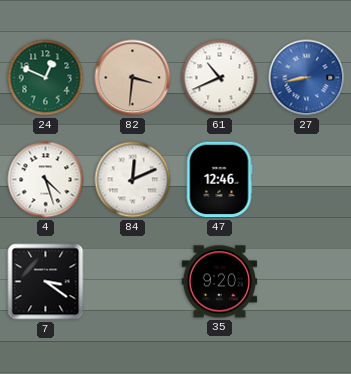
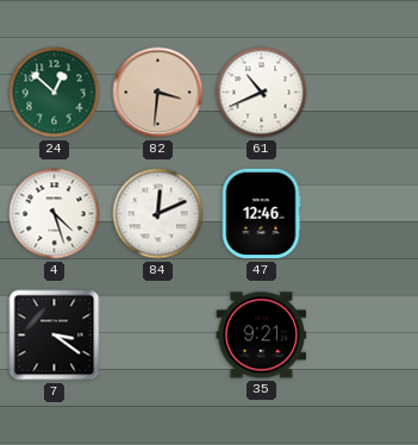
24: 12:49 -> 12:52
27: 8:43 -> none
35: 9:20 -> 9:21
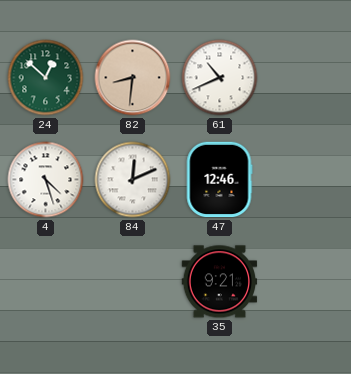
82: 3:31 -> 8:31
7: 3:21 -> none
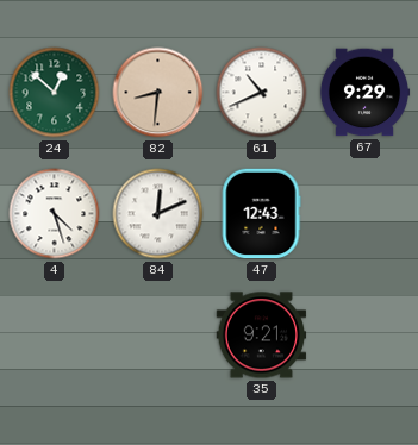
67: none -> 9:29
47: 12:46 -> 12:43
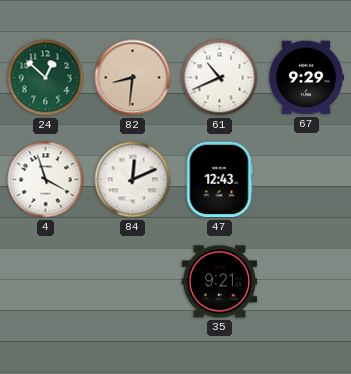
4: 4:27 -> 3:57
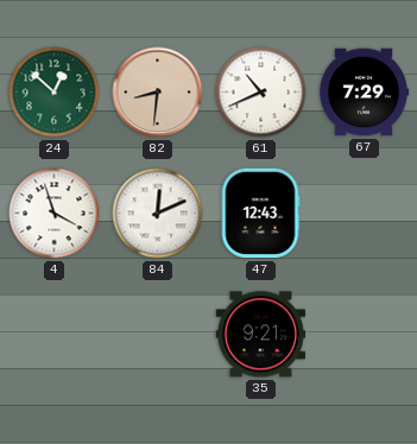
67: 9:29 -> 7:29
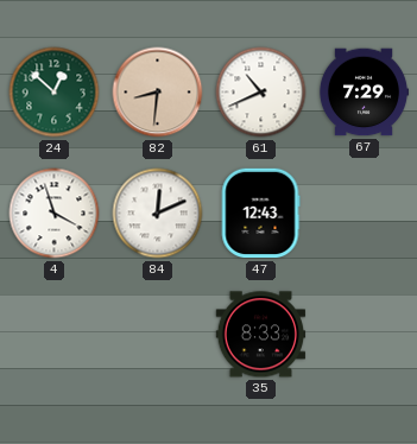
35: 9:21 -> 8:33
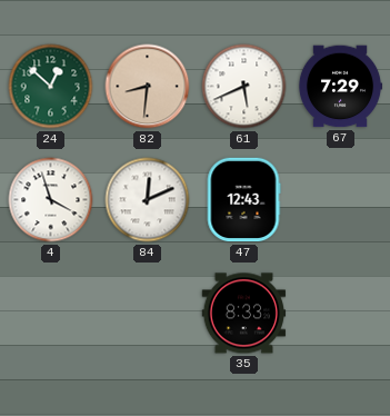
61: 10:41 -> 5:41
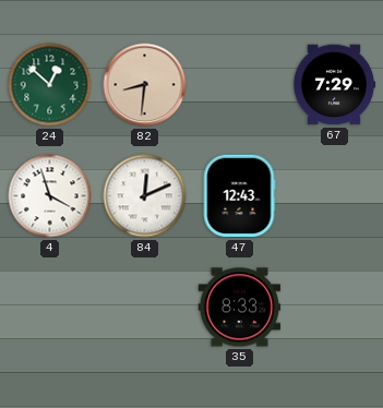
61: 5:41 -> none
